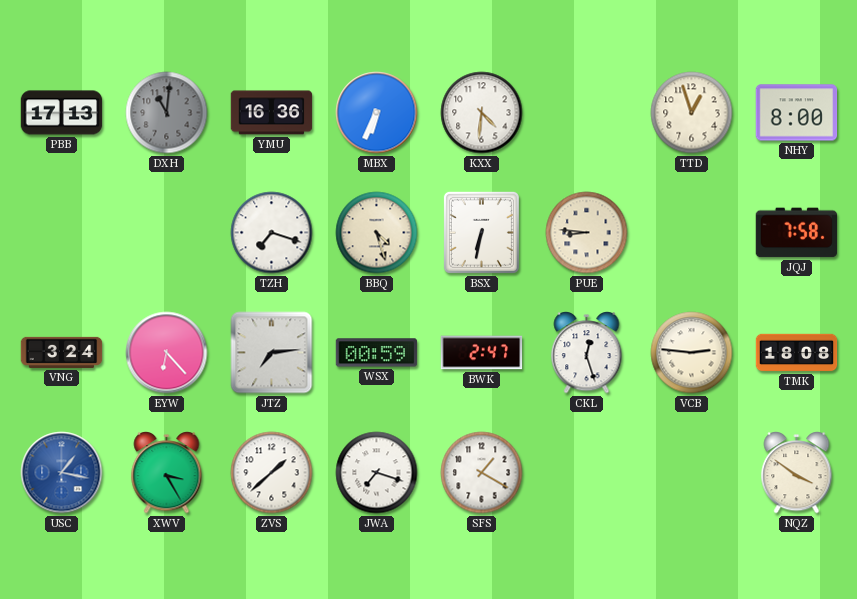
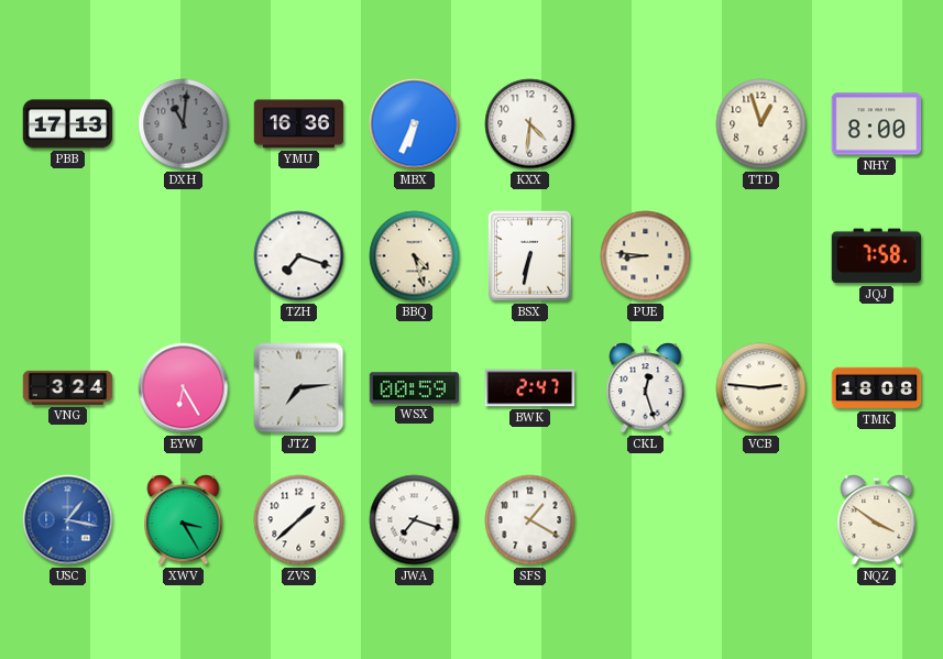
EYW: 6:23 -> 6:25
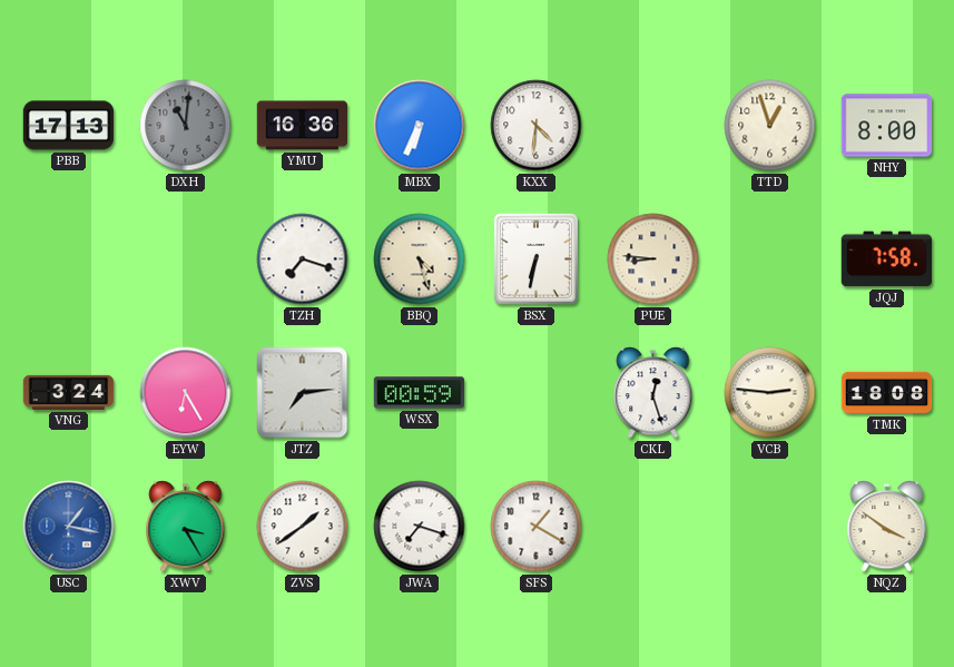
BWK: 2:47 -> none
ZVS: 1:38 -> 1:39
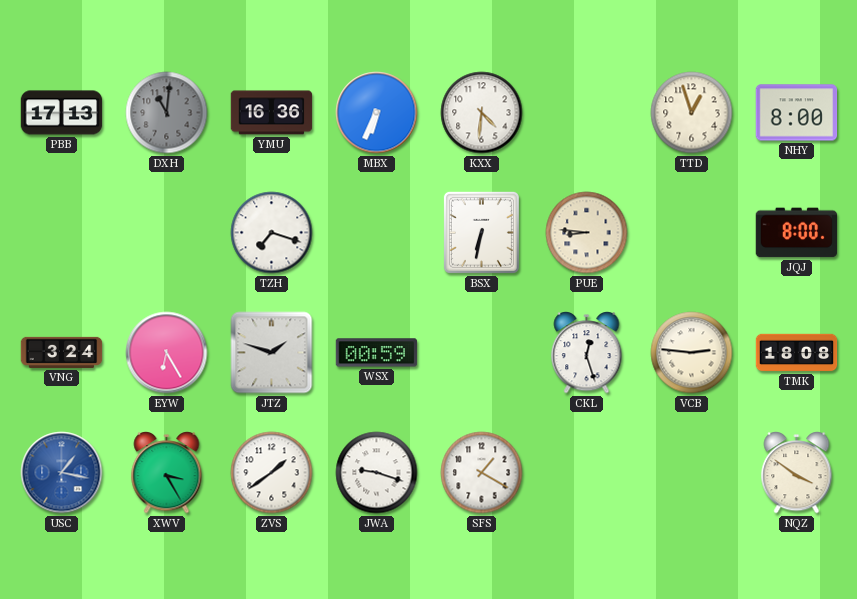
BBQ: 4:27 -> none
JQJ: 7:58 -> 8:00
JTZ: 7:14 -> 1:48
JWA: 7:18 -> 9:18
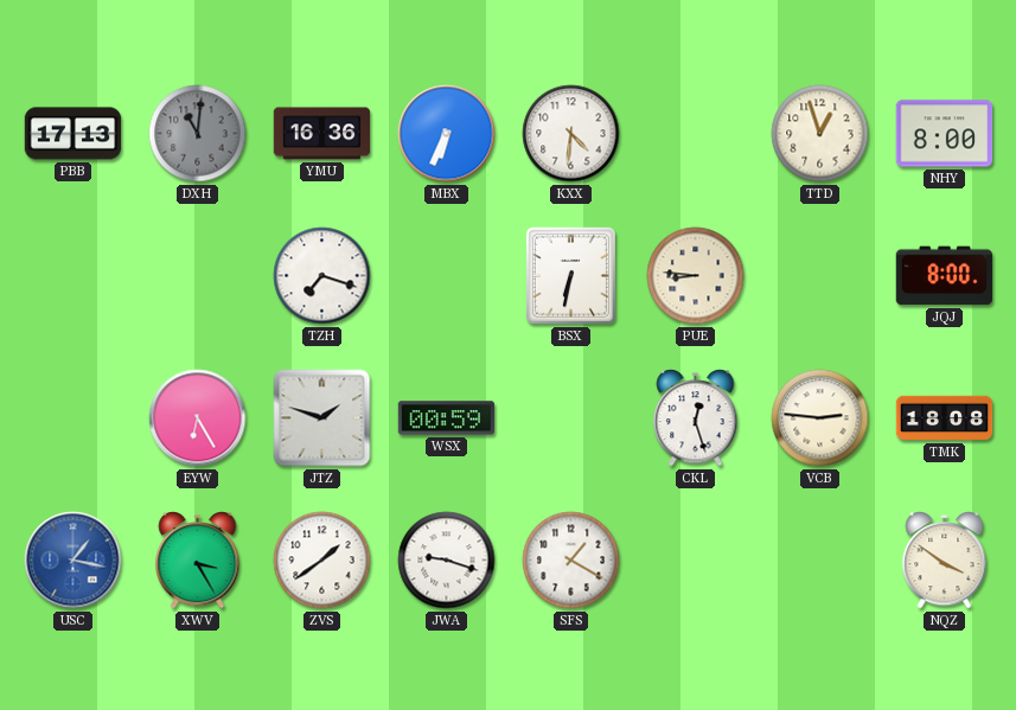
VNG: 3:24 -> none
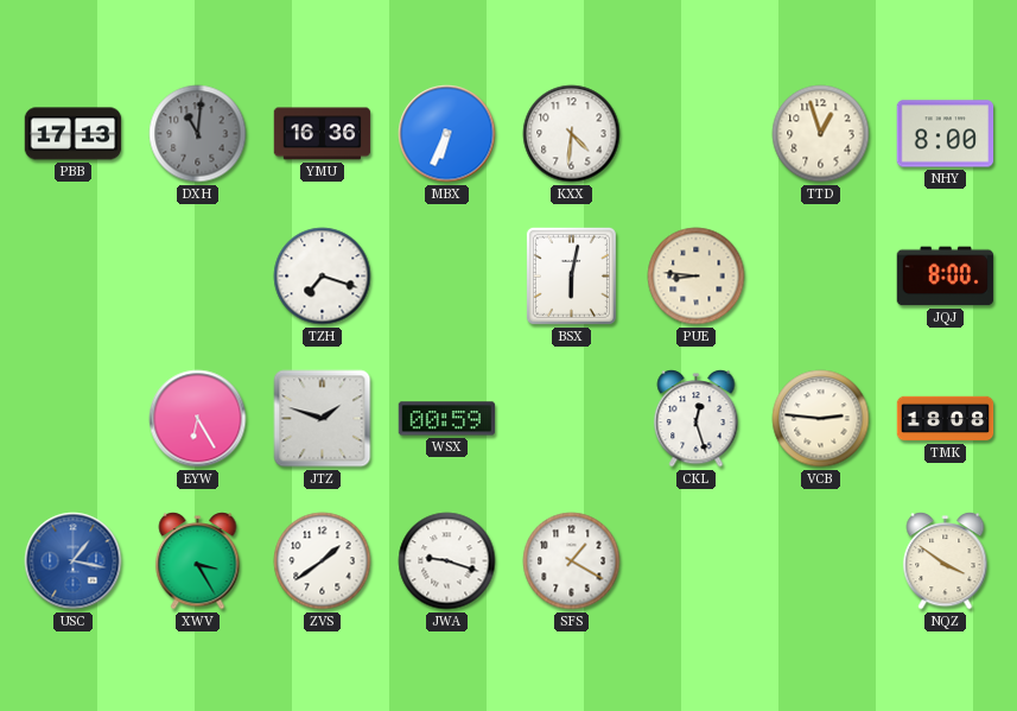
BSX: 6:32 -> 6:02
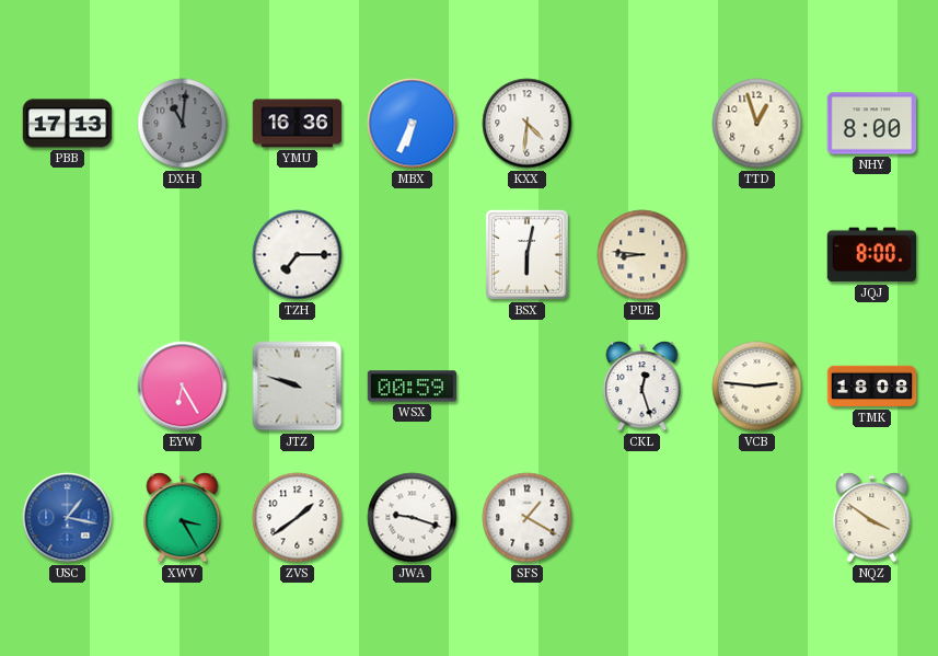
TZH: 7:18 -> 7:15
JTZ: 1:48 -> 9:48
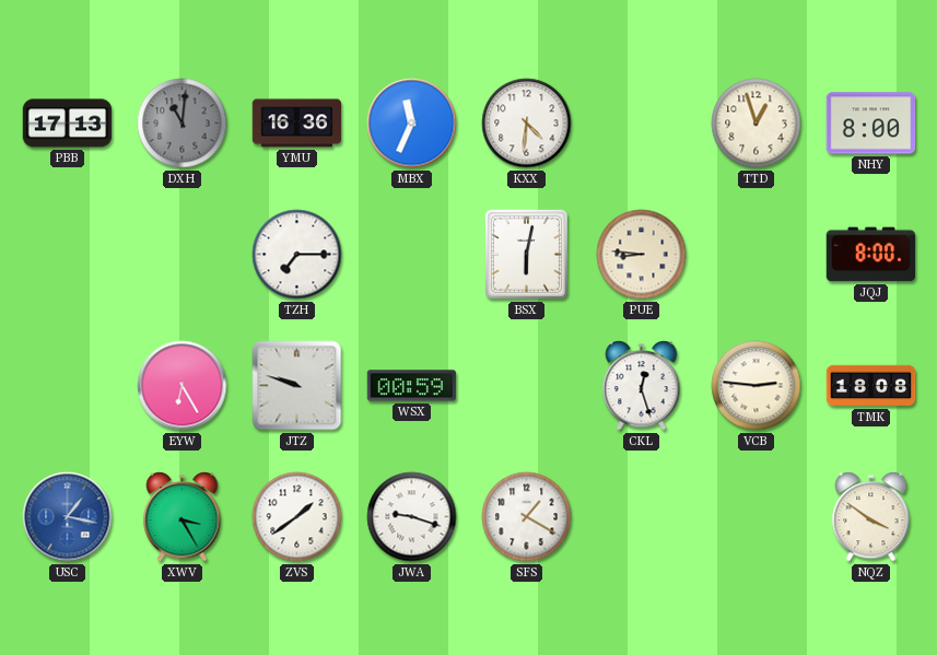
MBX: 6:34 -> 11:34
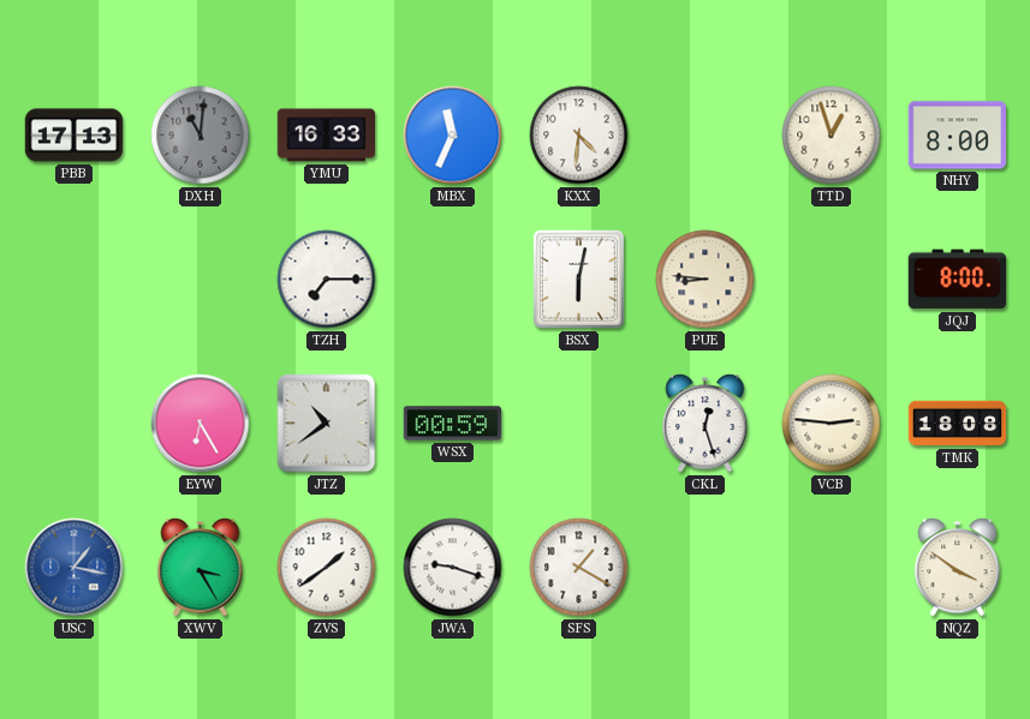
YMU: 16:36 -> 16:33
JTZ: 9:48 -> 10:39
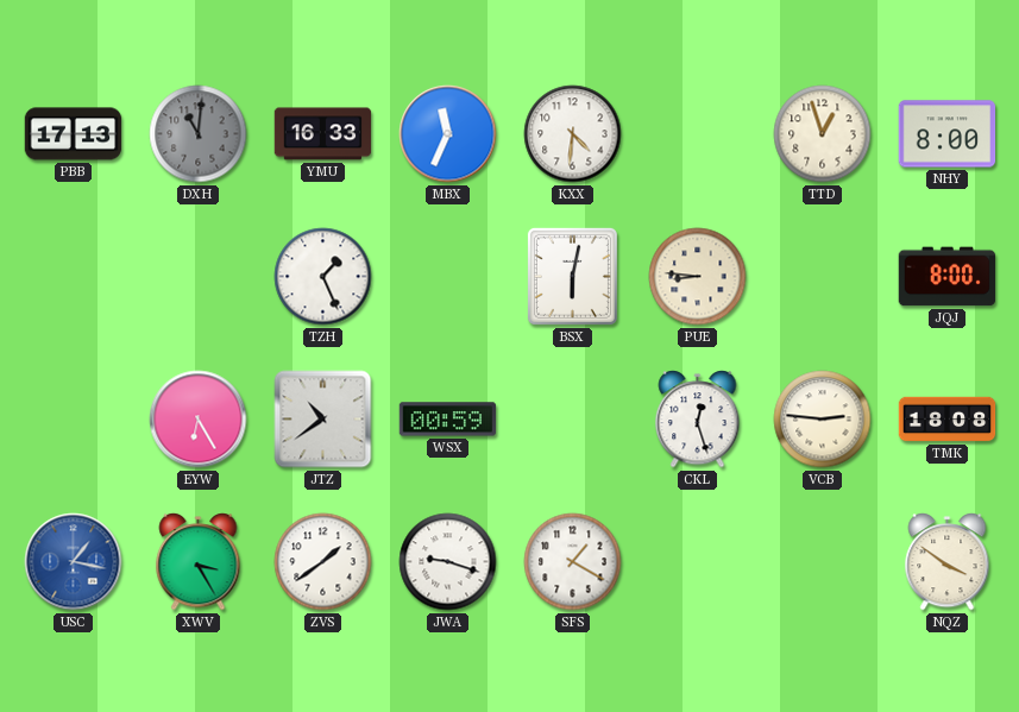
TZH: 7:15 -> 1:26
